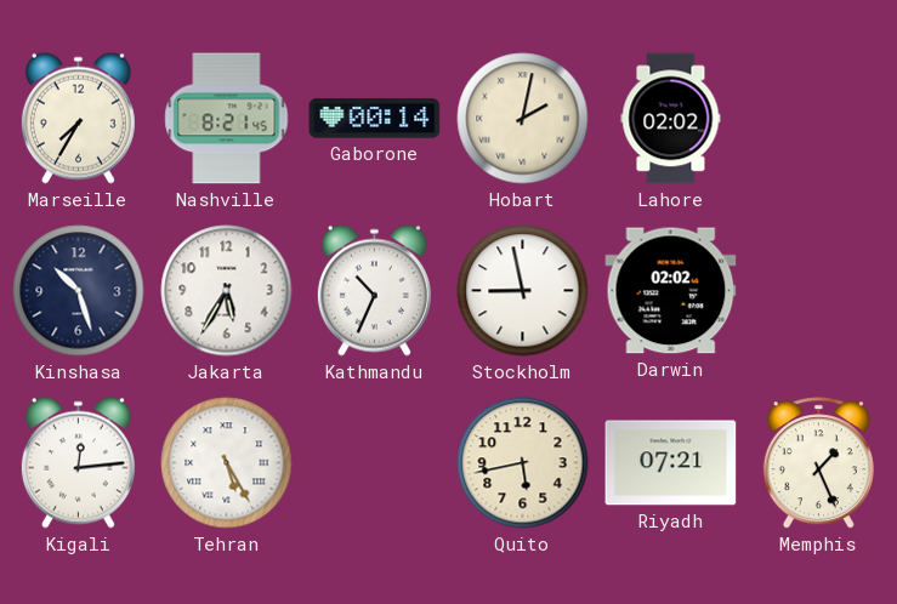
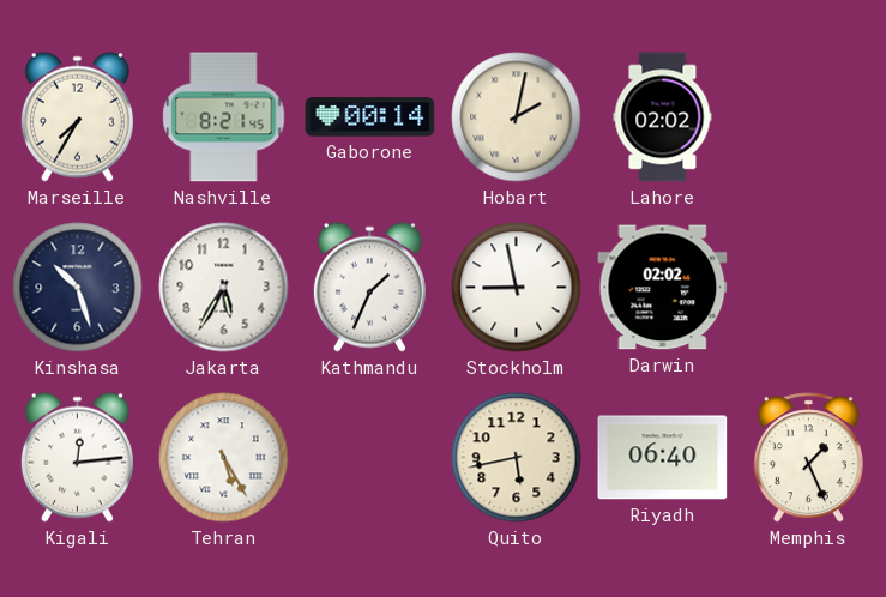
Kathmandu: 10:34 -> 1:34
Riyadh: 07:21 -> 06:40
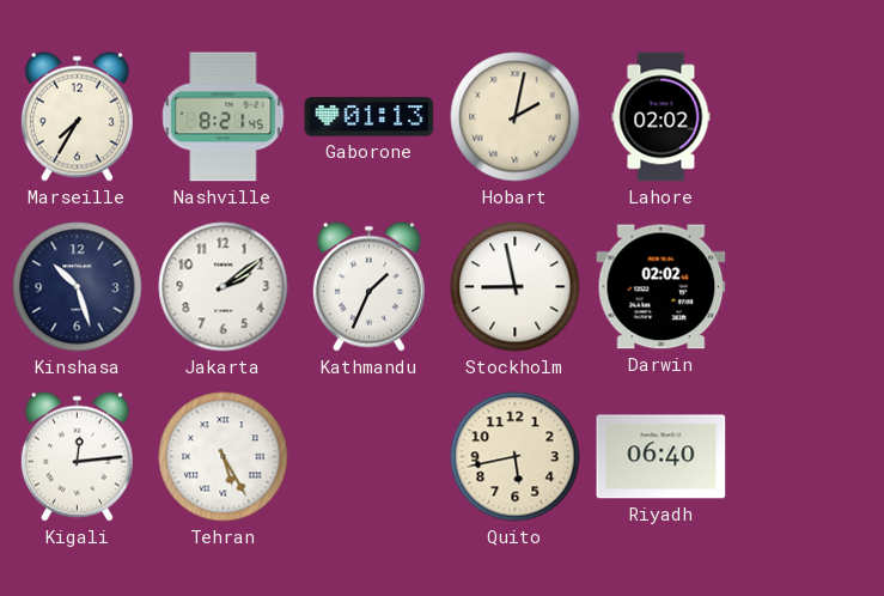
Gaborone: 00:14 -> 01:13
Jakarta: 5:35 -> 2:09
Memphis: 1:26 -> none
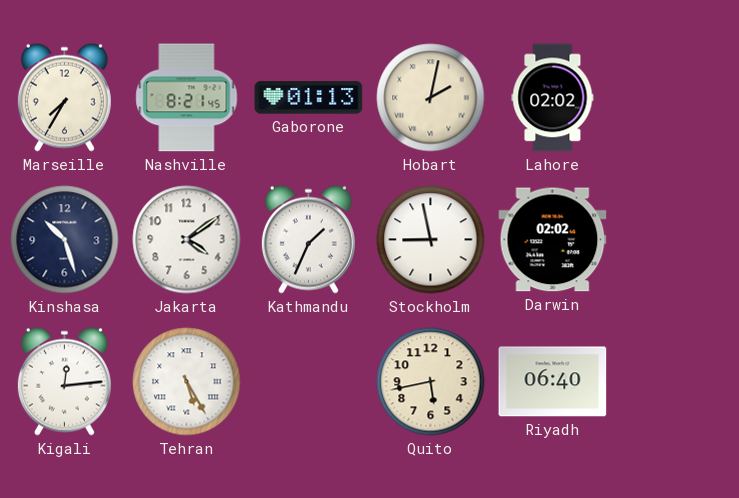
Jakarta: 2:09 -> 4:09
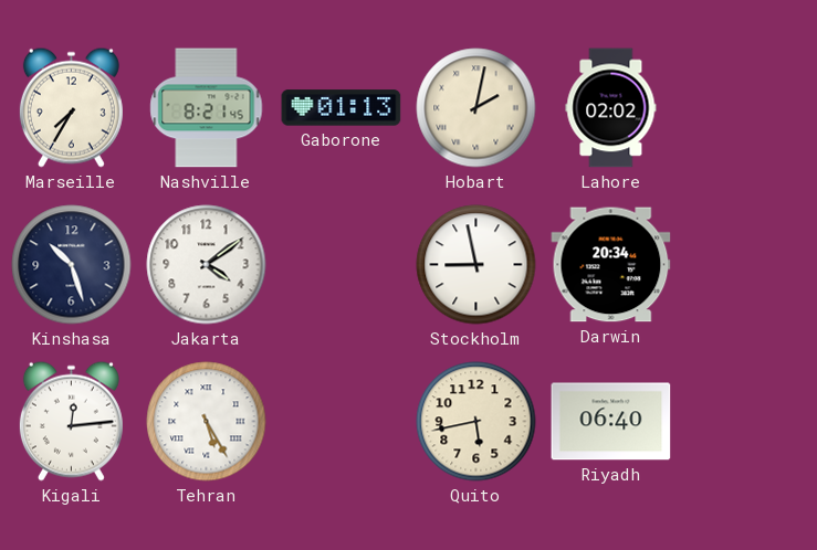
Kathmandu: 1:34 -> none
Darwin: 02:02 -> 20:34
